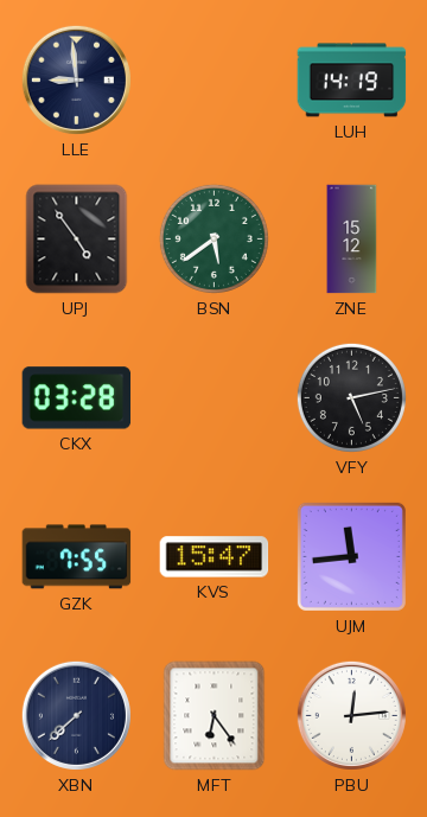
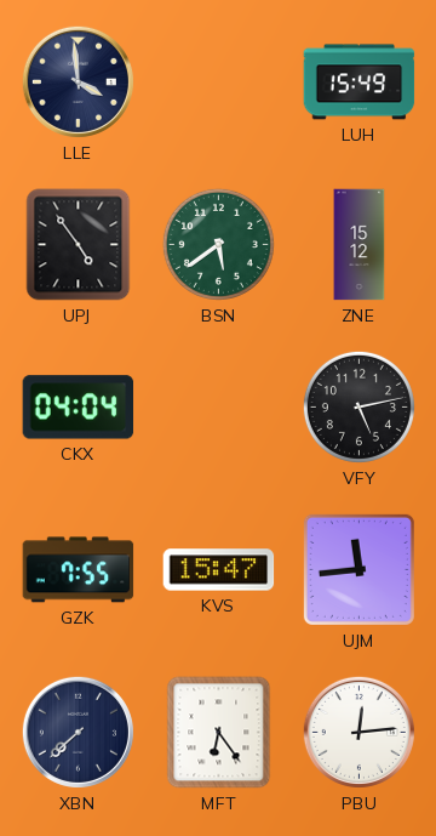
LLE: 8:59 -> 3:59
LUH: 14:19 -> 15:49
CKX: 03:28 -> 04:04
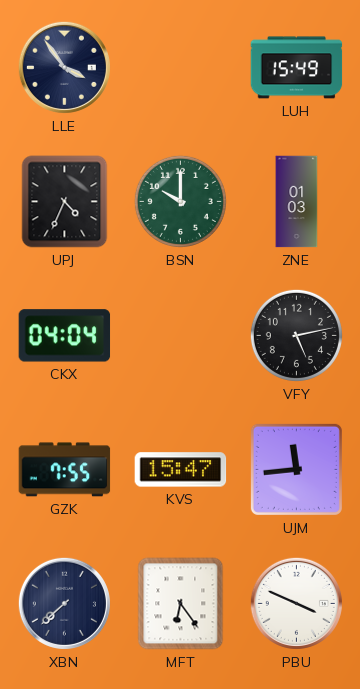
LLE: 3:59 -> 3:54
UPJ: 4:54 -> 4:34
BSN: 5:39 -> 10:00
ZNE: 15:12 -> 01:03
PBU: 12:14 -> 3:49
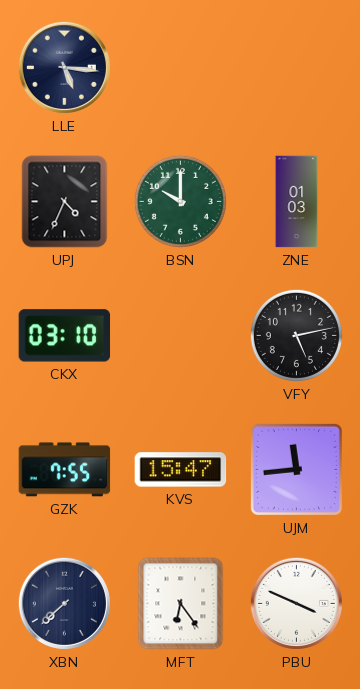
LLE: 3:54 -> 5:16
LUH: 15:49 -> none
CKX: 04:04 -> 03:10
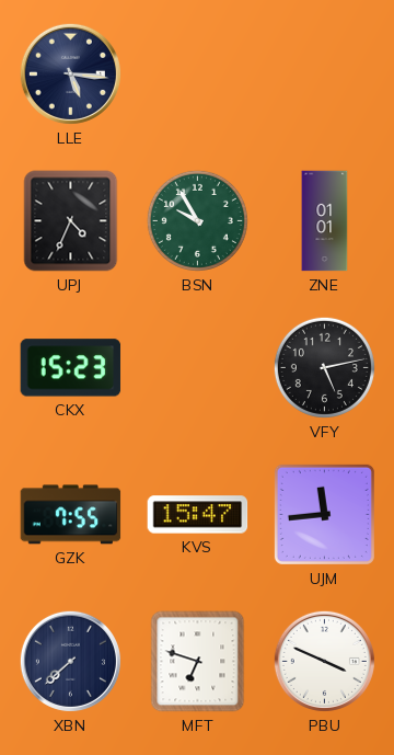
BSN: 10:00 -> 9:55
ZNE: 01:03 -> 01:01
CKX: 03:10 -> 15:23
MFT: 6:24 -> 6:48
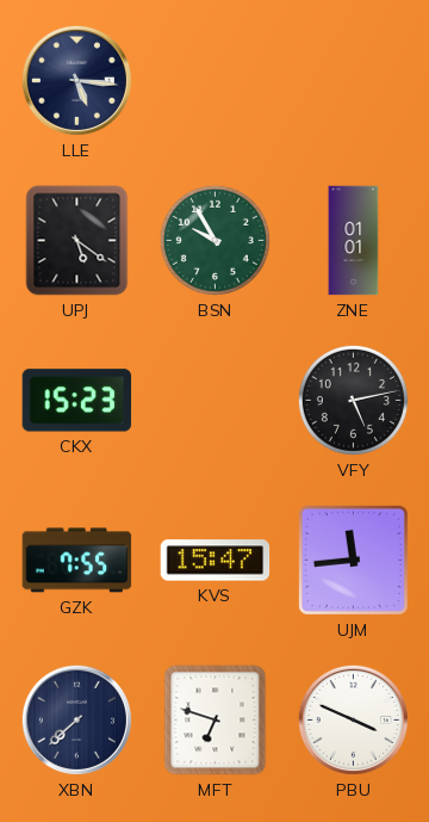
UPJ: 4:34 -> 5:21
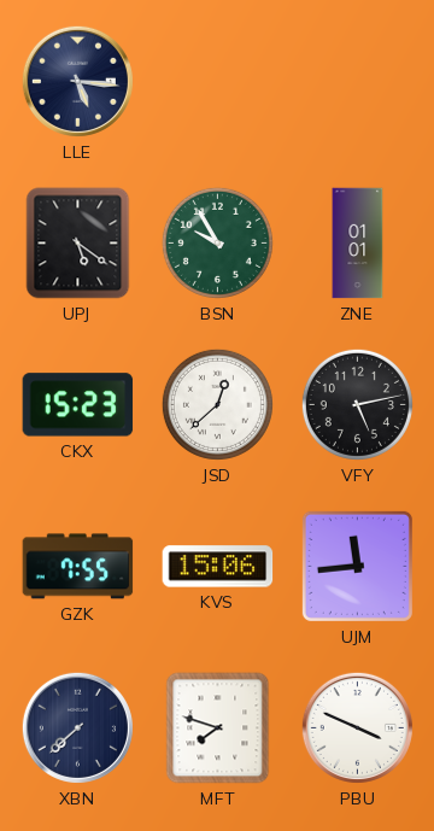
JSD: none -> 12:38
KVS: 15:47 -> 15:06
MFT: 6:48 -> 7:48
